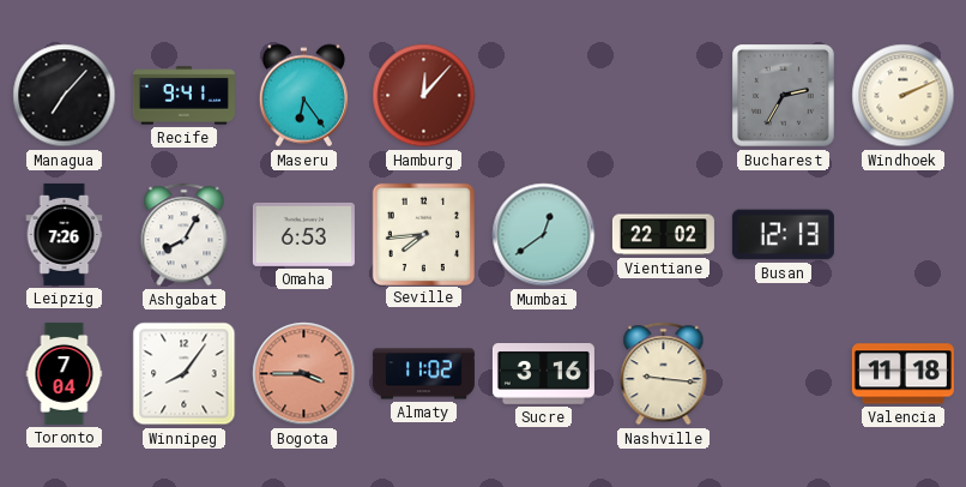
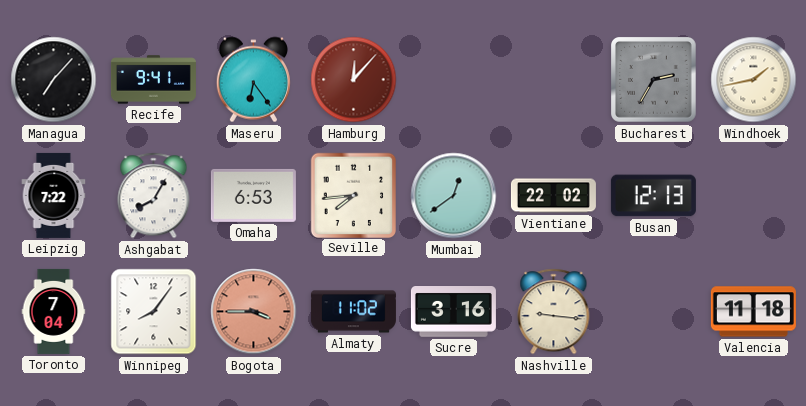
Windhoek: 2:11 -> 1:43
Leipzig: 7:26 -> 7:22
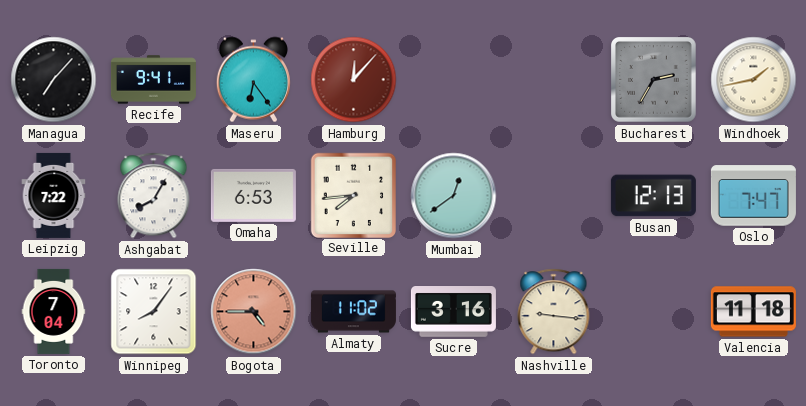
Vientiane: 22:02 -> none
Oslo: none -> 7:47
Bogota: 3:45 -> 4:45
